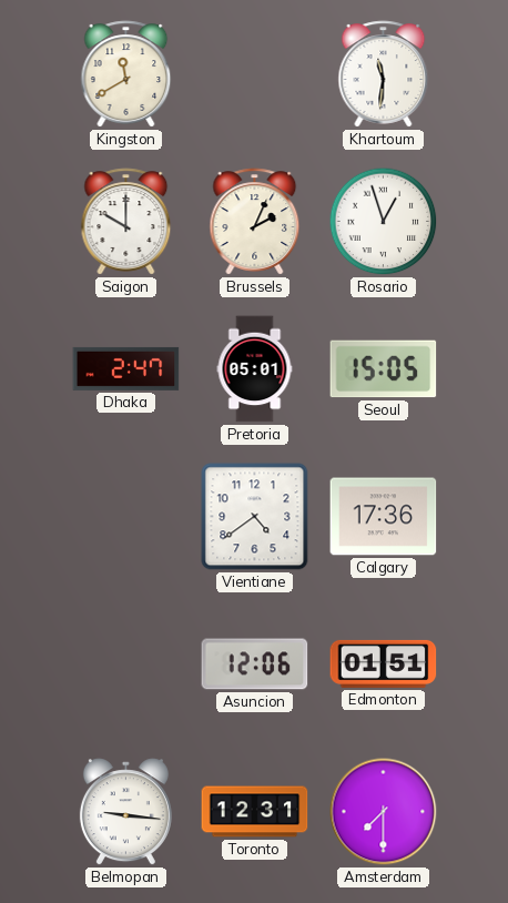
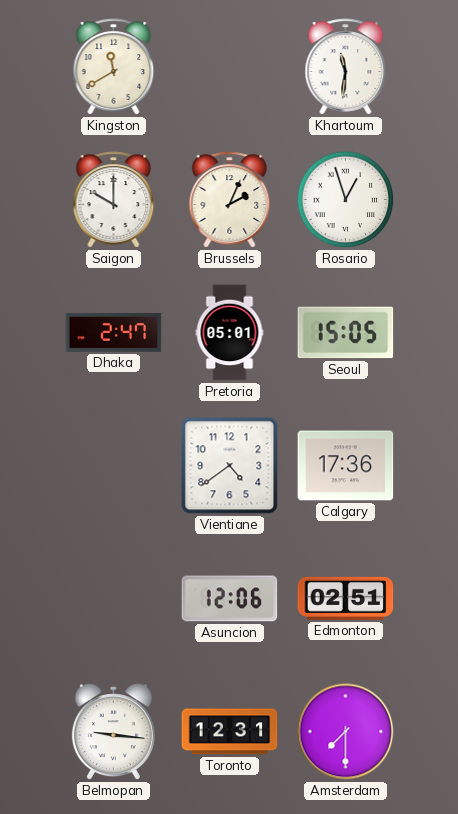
Edmonton: 01:51 -> 02:51
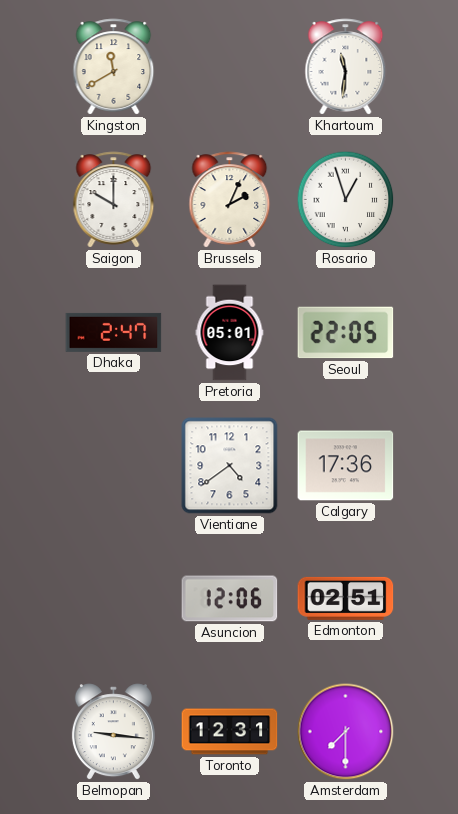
Seoul: 15:05 -> 22:05
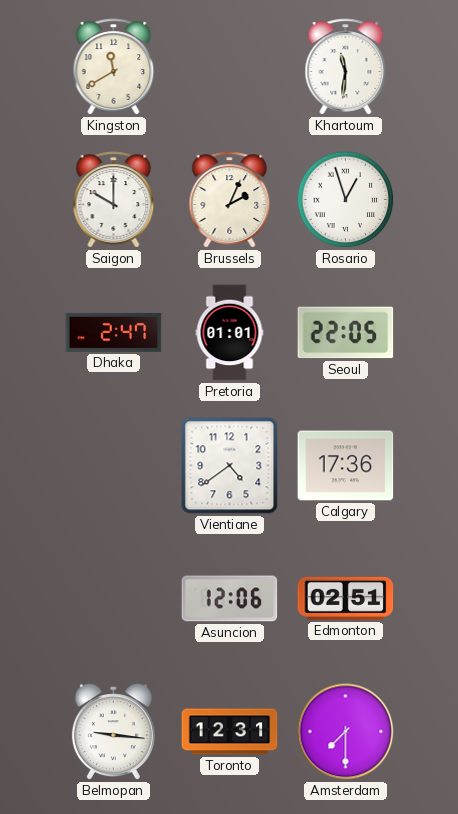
Pretoria: 05:01 -> 01:01
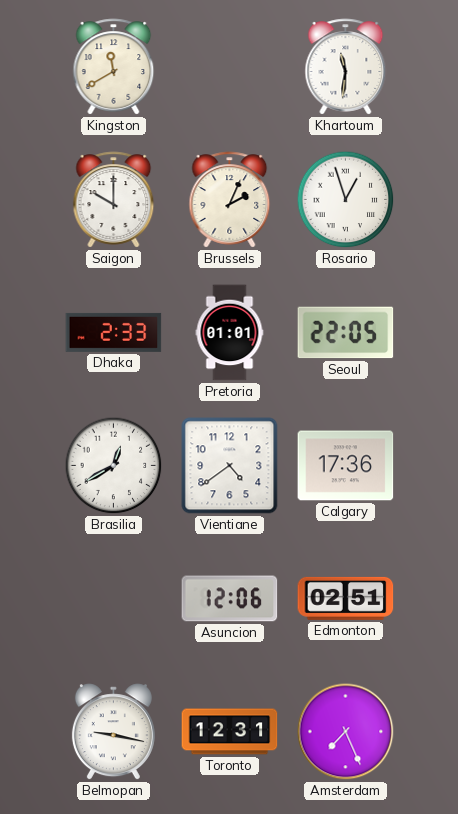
Dhaka: 2:47 -> 2:33
Brasilia: none -> 12:40
Belmopan: 9:16 -> 9:17
Amsterdam: 7:30 -> 7:26
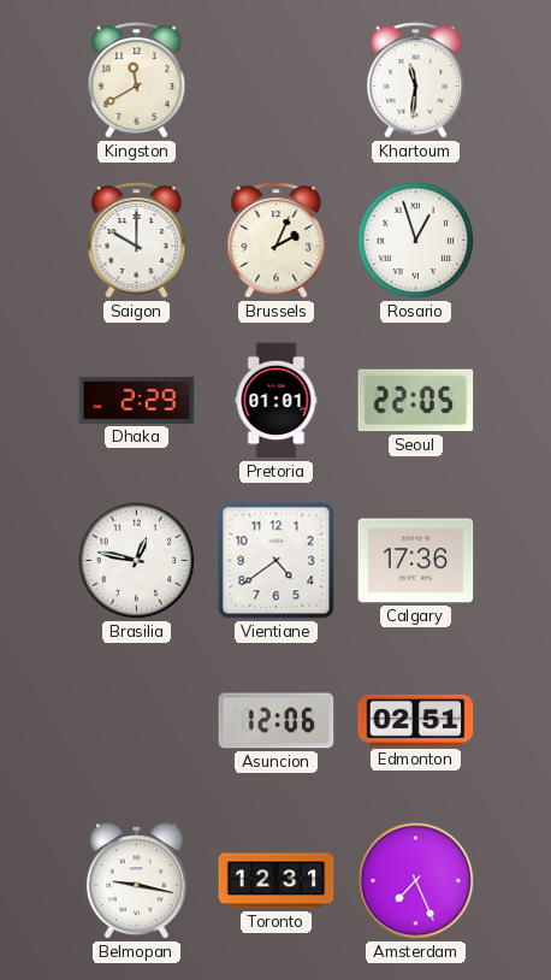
Dhaka: 2:33 -> 2:29
Brasilia: 12:40 -> 12:47
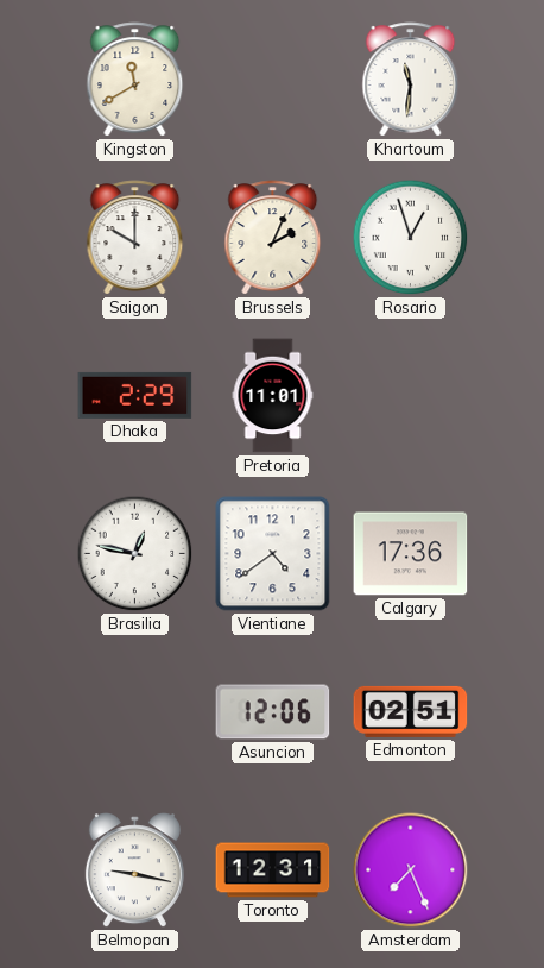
Pretoria: 01:01 -> 11:01
Seoul: 22:05 -> none
